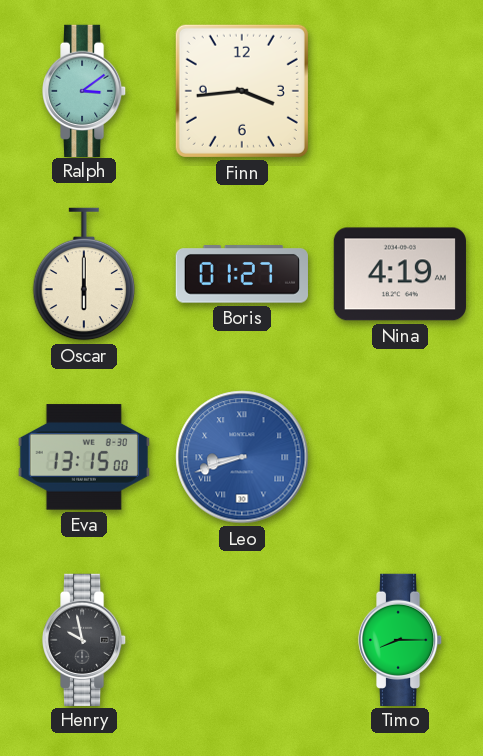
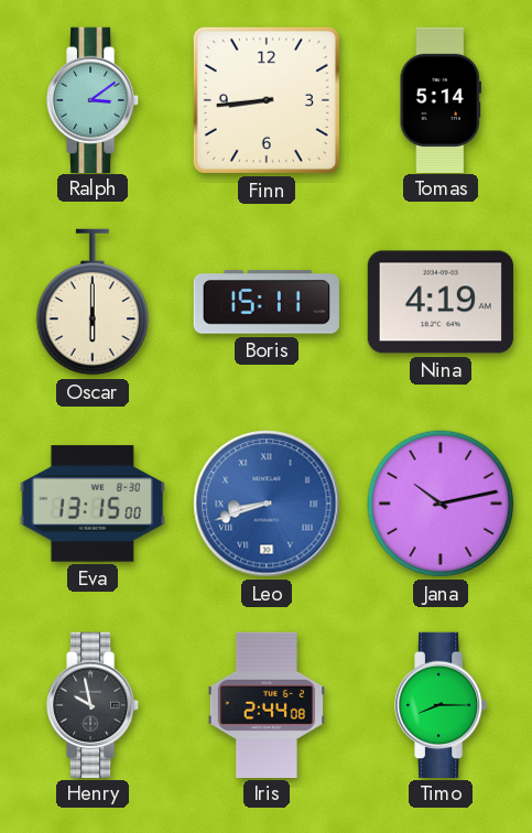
Finn: 3:44 -> 8:44
Tomas: none -> 5:14
Boris: 01:27 -> 15:11
Jana: none -> 10:13
Iris: none -> 2:44
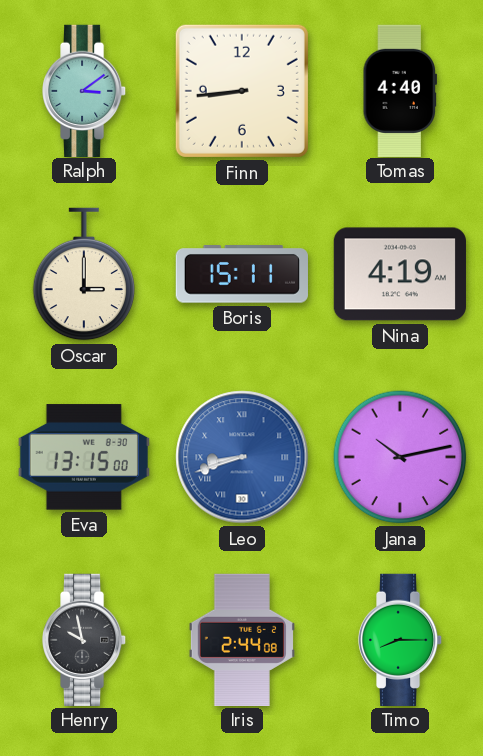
Tomas: 5:14 -> 4:40
Oscar: 6:00 -> 3:00
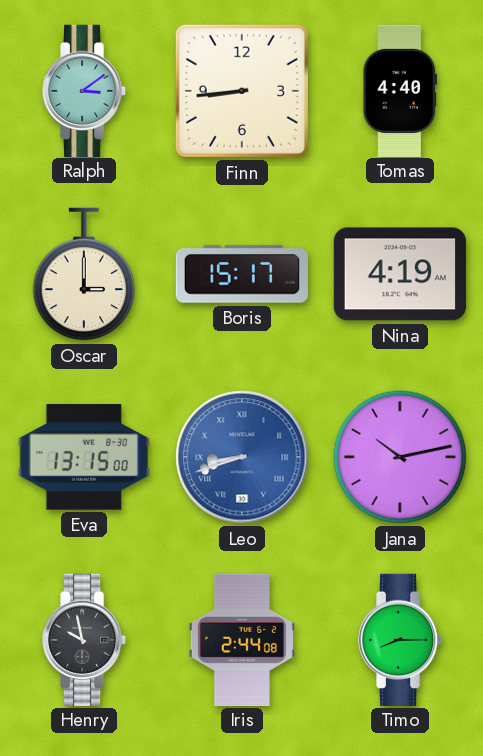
Boris: 15:11 -> 15:17
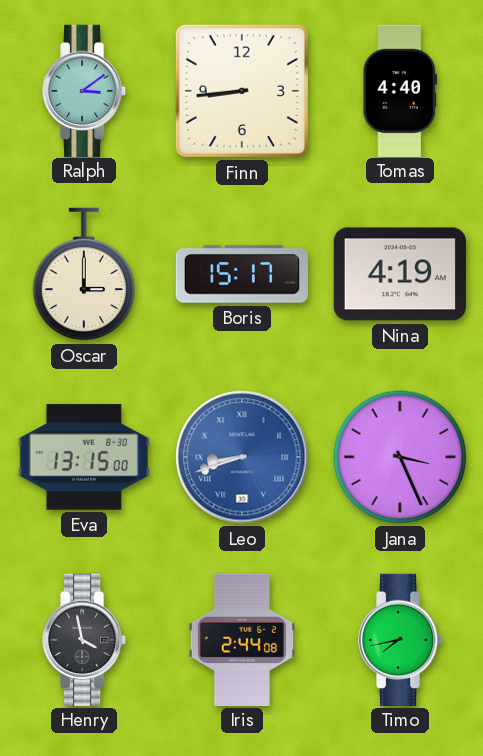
Jana: 10:13 -> 3:26
Henry: 9:58 -> 3:58
Timo: 8:15 -> 7:43
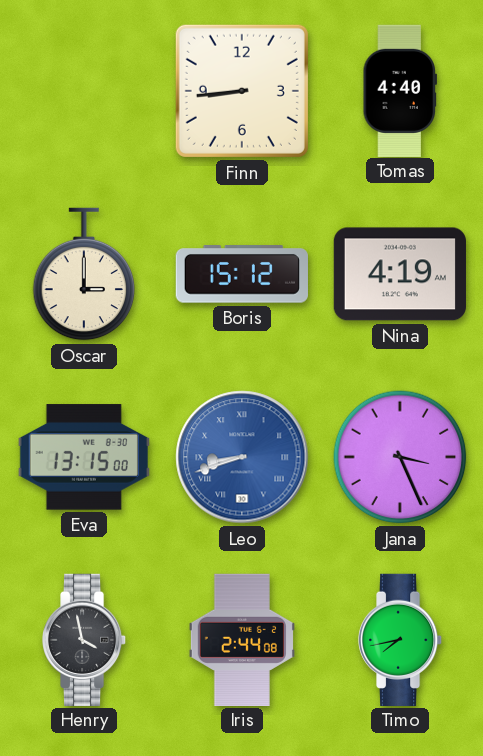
Ralph: 3:09 -> none
Boris: 15:17 -> 15:12
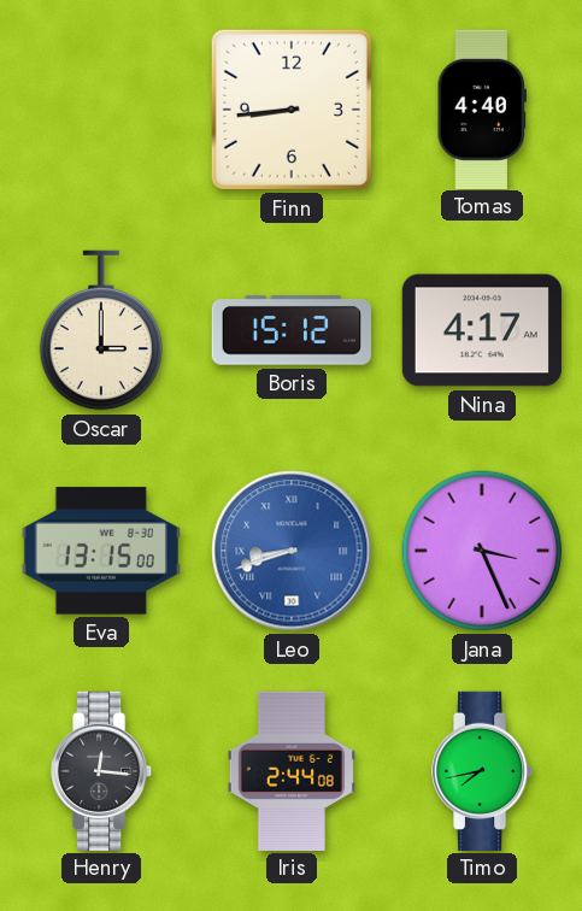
Nina: 4:19 -> 4:17
Henry: 3:58 -> 12:16
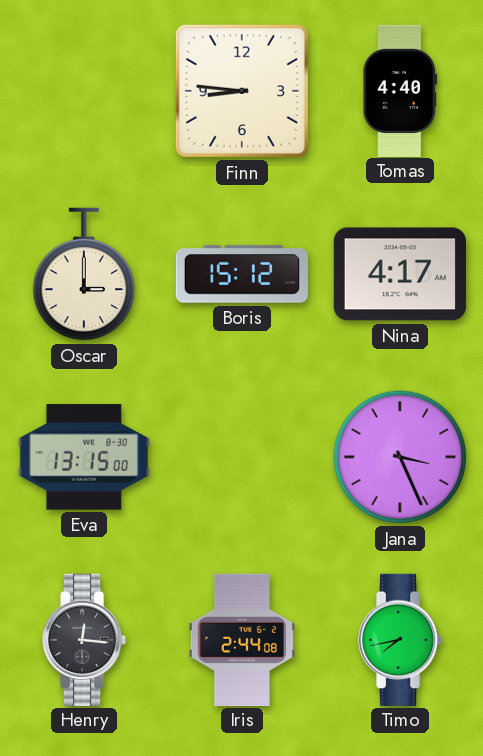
Finn: 8:44 -> 8:46
Leo: 8:42 -> none
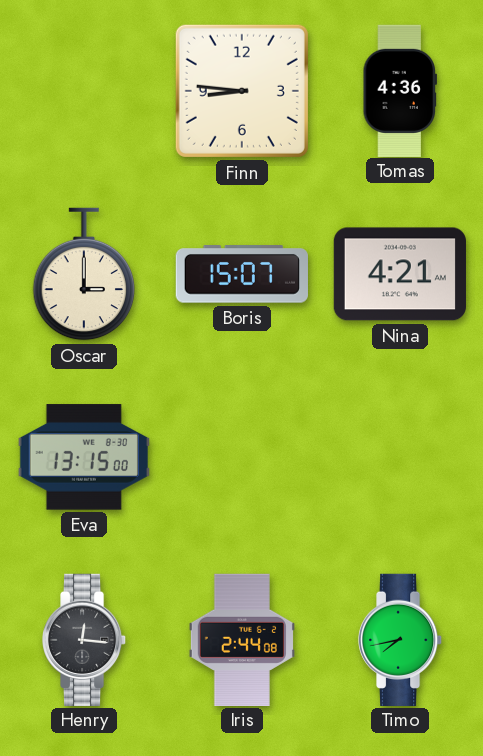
Tomas: 4:40 -> 4:36
Boris: 15:12 -> 15:07
Nina: 4:17 -> 4:21
Jana: 3:26 -> none
